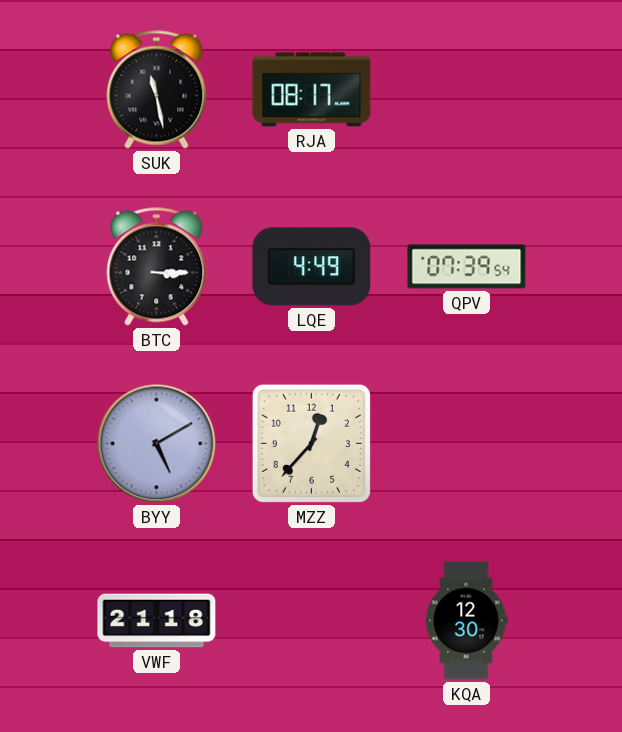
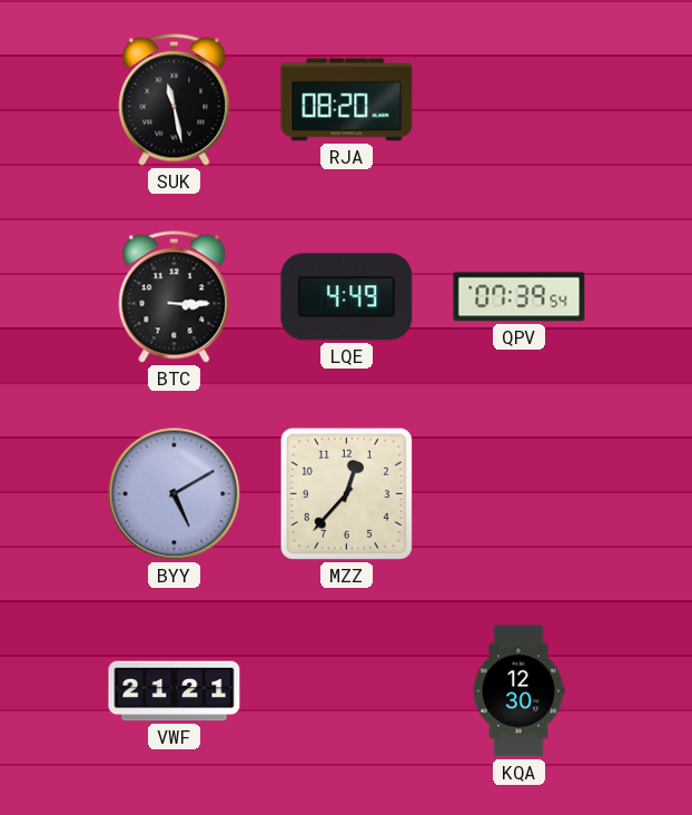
RJA: 08:17 -> 08:20
VWF: 21:18 -> 21:21
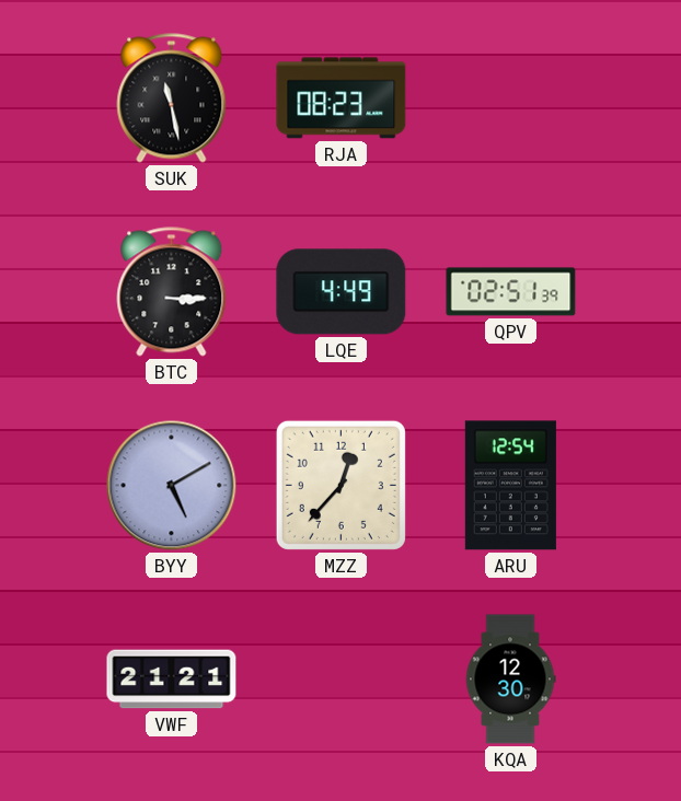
RJA: 08:20 -> 08:23
QPV: 07:39 -> 02:51
ARU: none -> 12:54
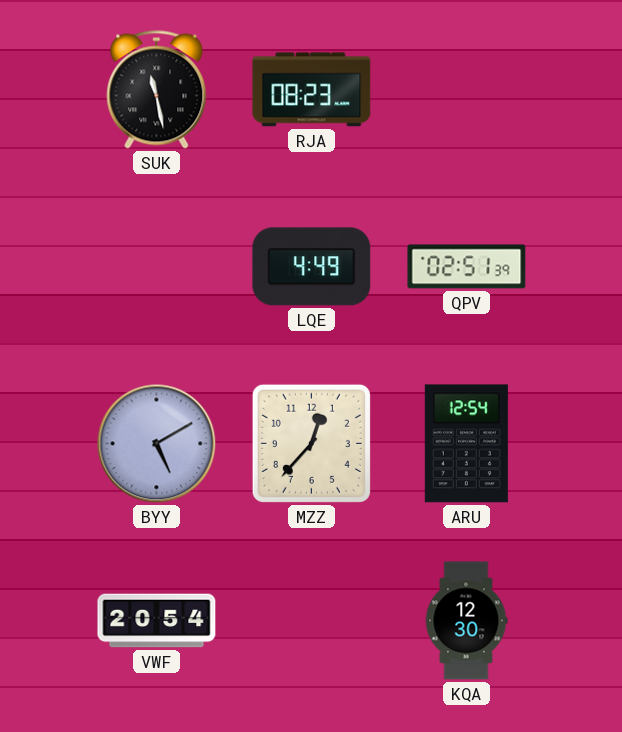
BTC: 3:15 -> none
VWF: 21:21 -> 20:54
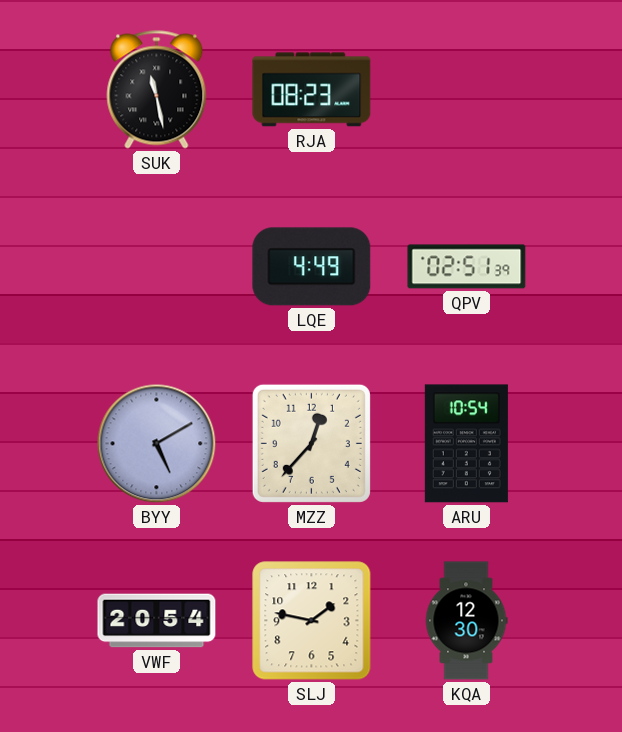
ARU: 12:54 -> 10:54
SLJ: none -> 1:47
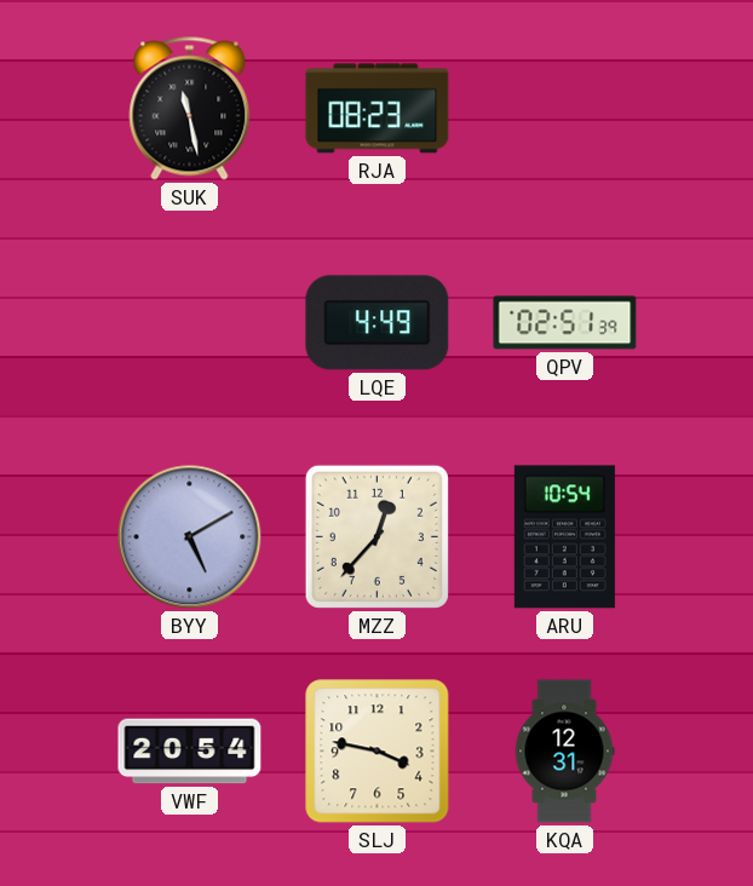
SLJ: 1:47 -> 3:47
KQA: 12:30 -> 12:31
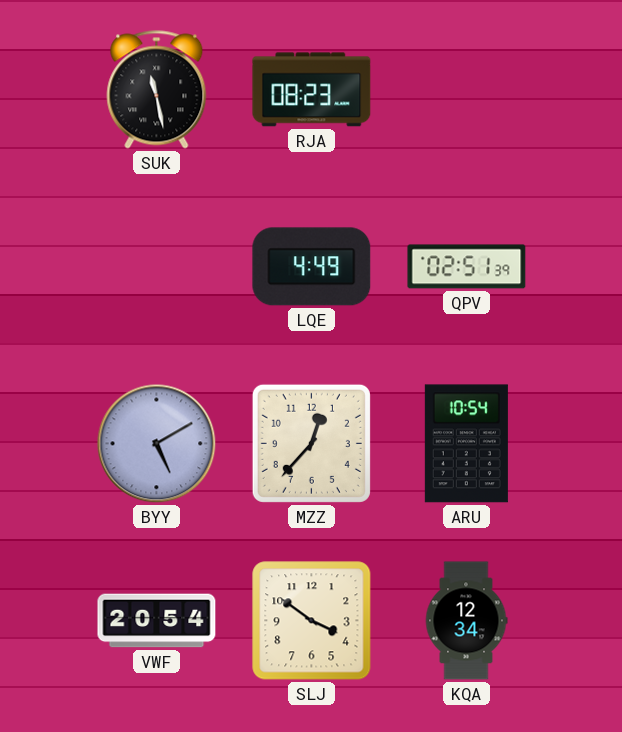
SLJ: 3:47 -> 3:51
KQA: 12:31 -> 12:34
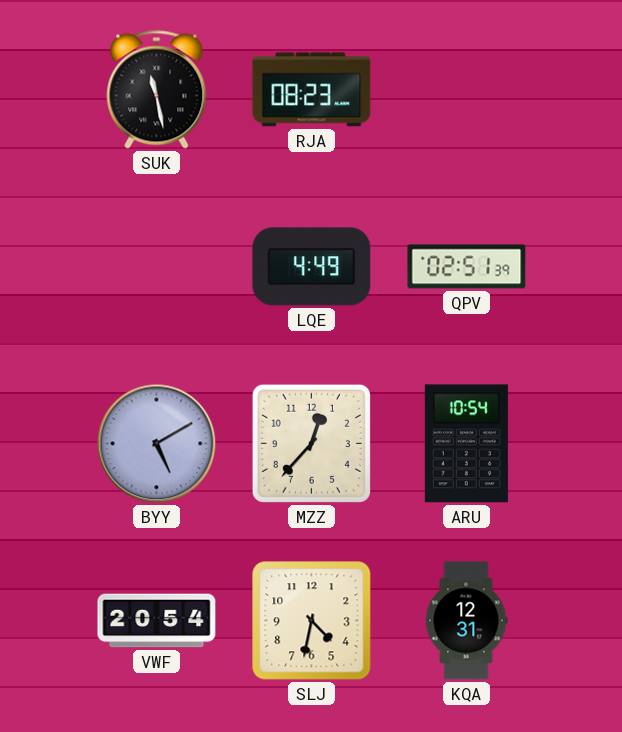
SLJ: 3:51 -> 4:32
KQA: 12:34 -> 12:31
